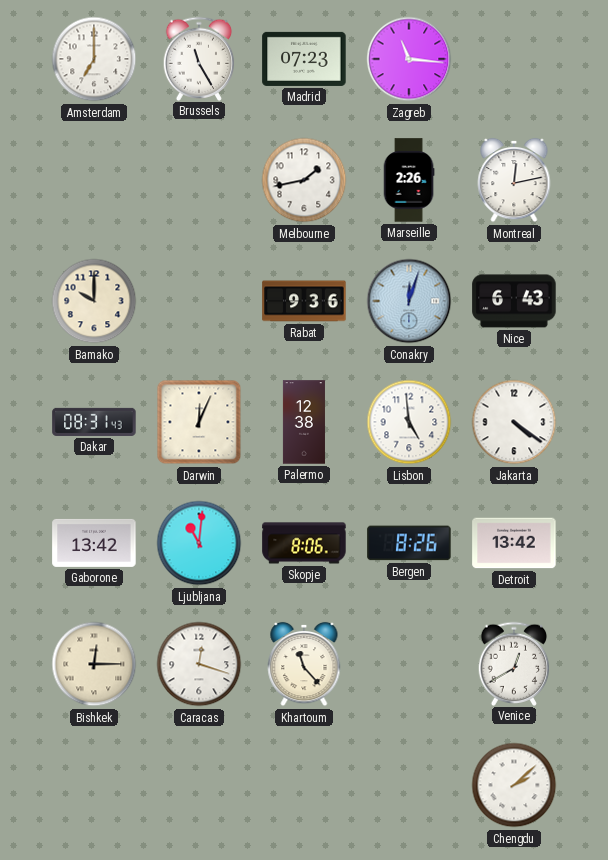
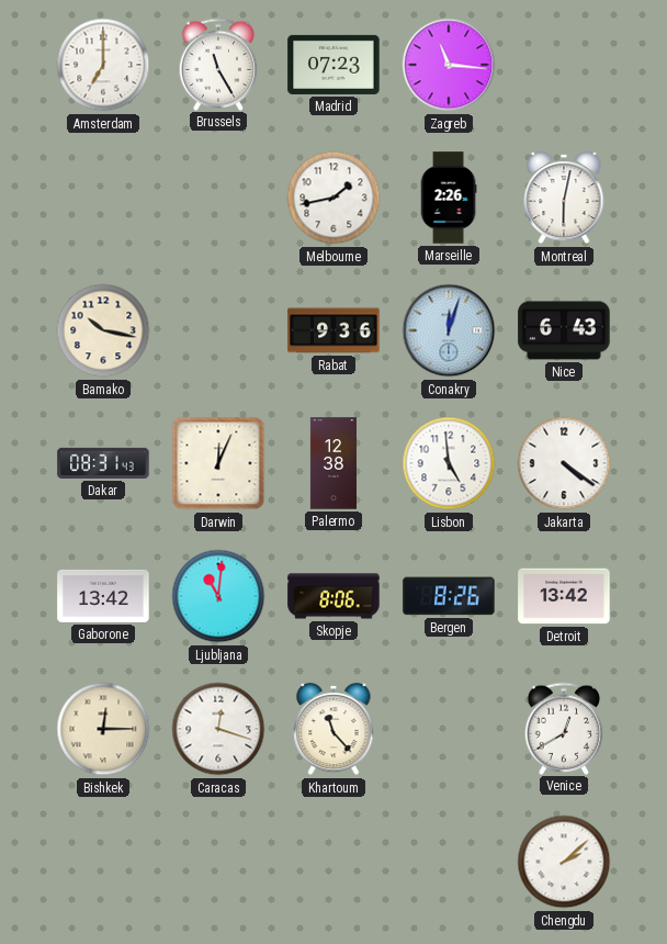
Montreal: 12:13 -> 6:02
Bamako: 10:00 -> 10:17
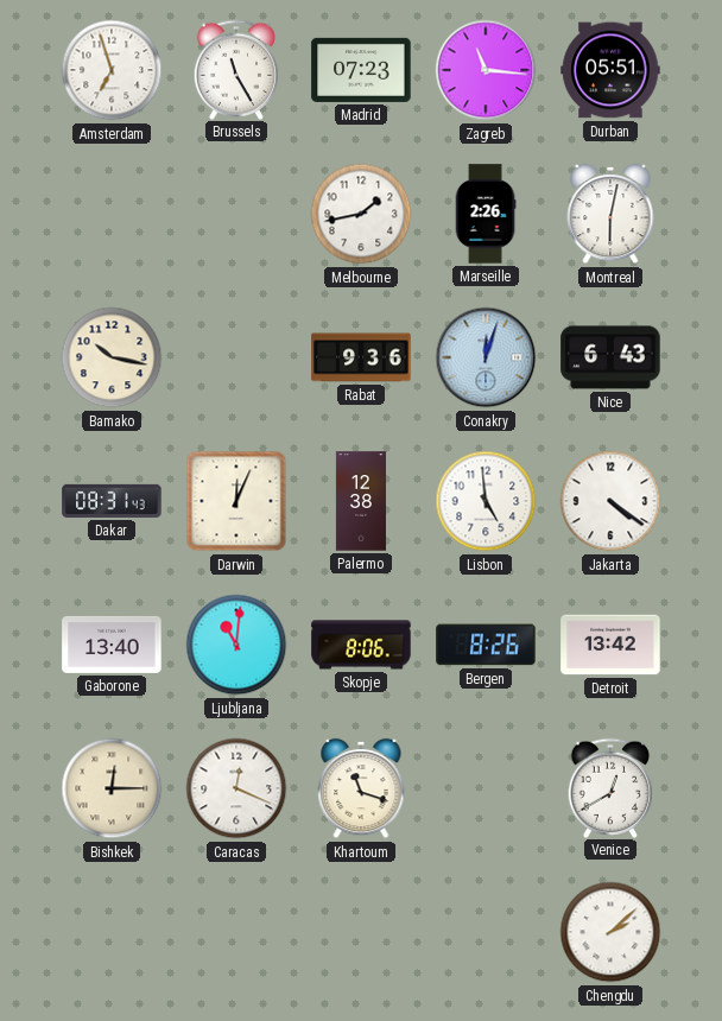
Amsterdam: 7:00 -> 6:57
Durban: none -> 05:51
Gaborone: 13:42 -> 13:40
Caracas: 12:18 -> 12:19
Khartoum: 11:23 -> 11:18
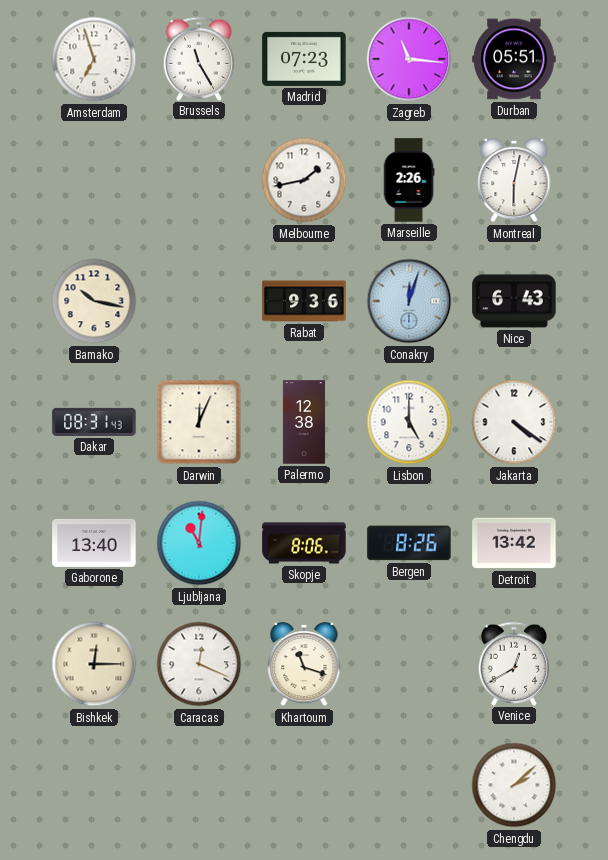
Lisbon: 4:59 -> 5:00
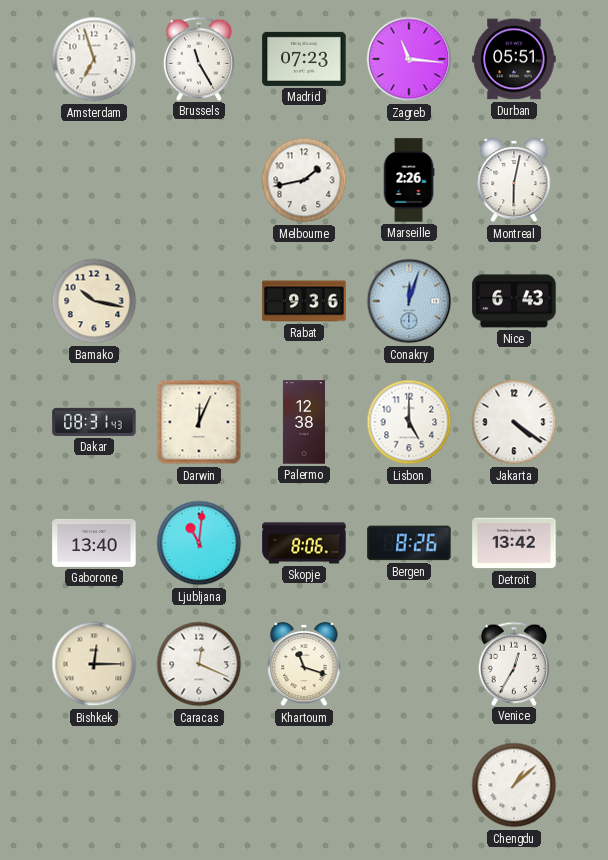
Venice: 12:40 -> 12:35
Chengdu: 2:08 -> 1:08
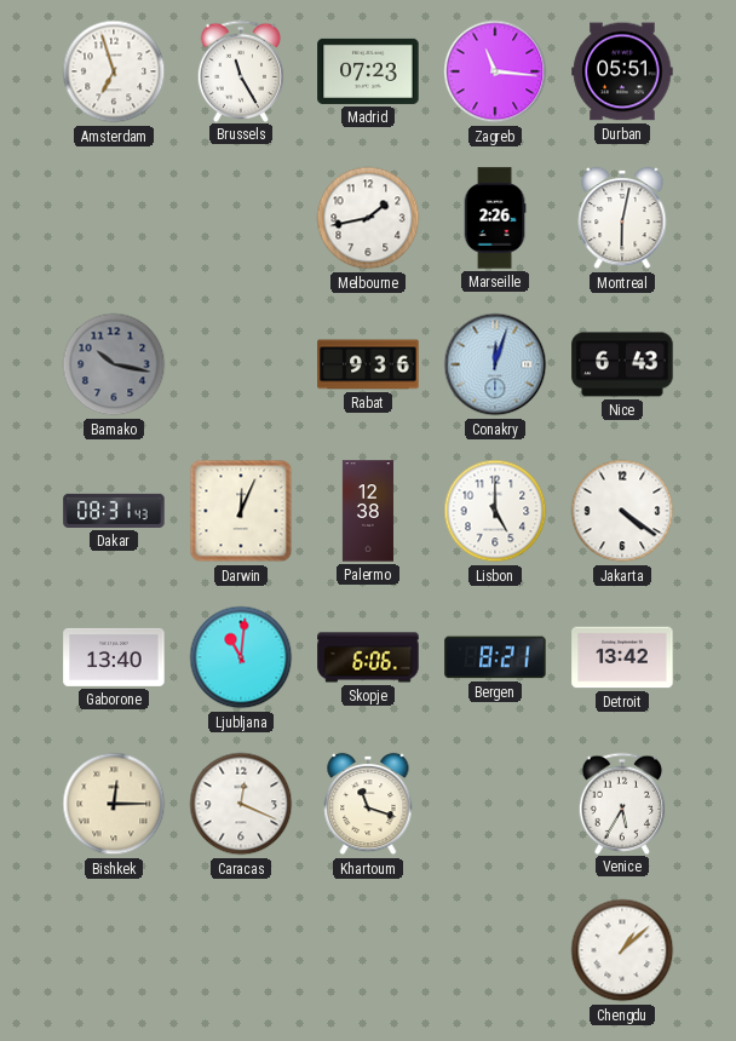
Bamako dial: cream -> grey
Skopje: 8:06 -> 6:06
Bergen: 8:26 -> 8:21
Venice: 12:35 -> 5:35
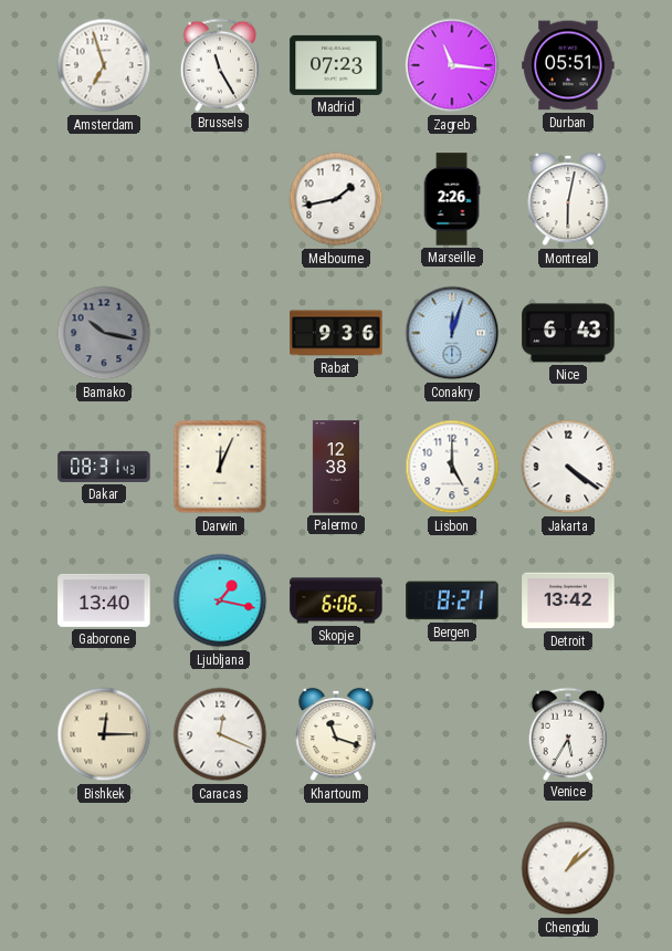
Ljubljana: 11:01 -> 1:17
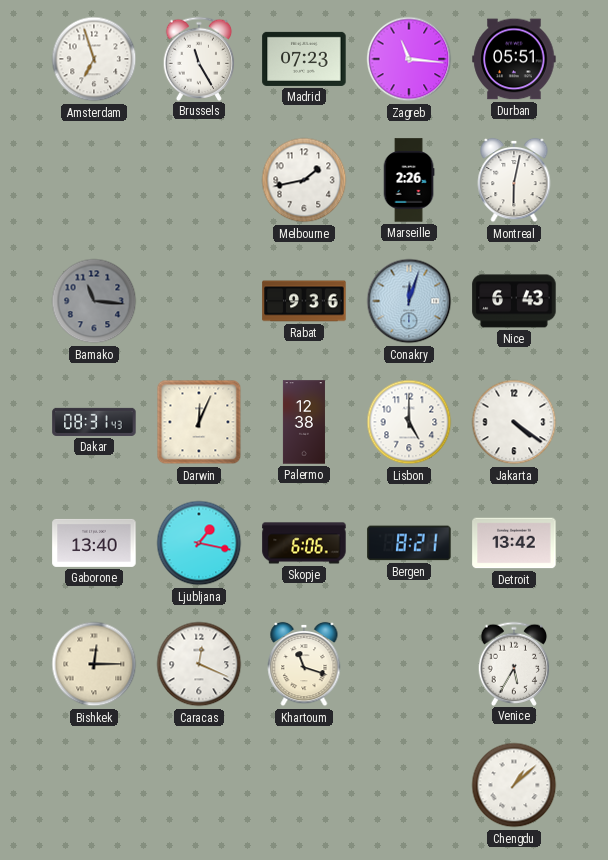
Bamako: 10:17 -> 11:16
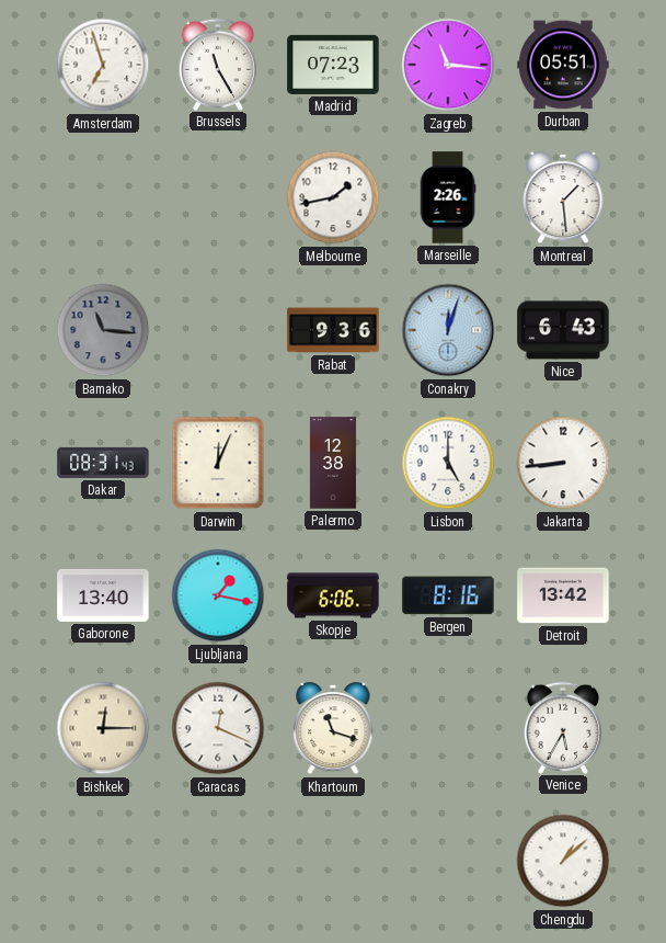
Montreal: 6:02 -> 1:29
Jakarta: 4:21 -> 8:44
Bergen: 8:21 -> 8:16
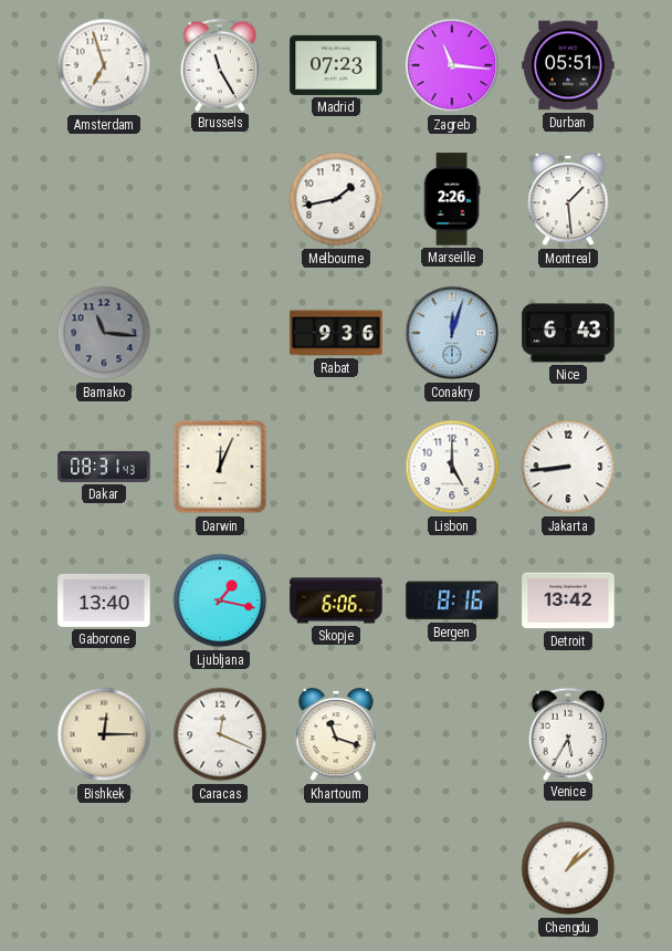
Palermo: 12:38 -> none
